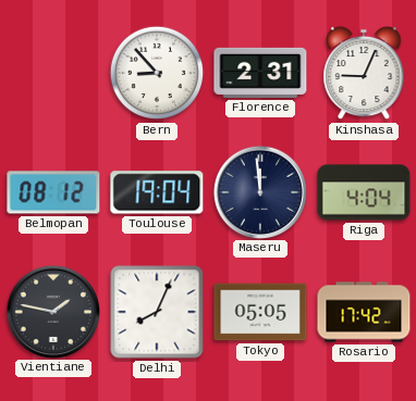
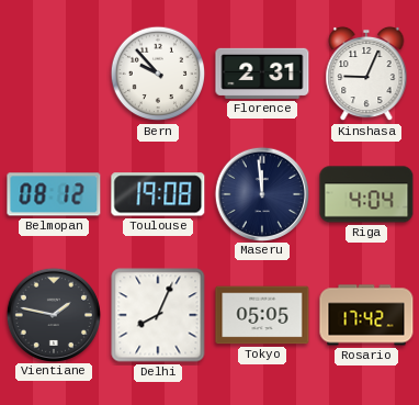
Bern: 8:53 -> 9:53
Toulouse: 19:04 -> 19:08
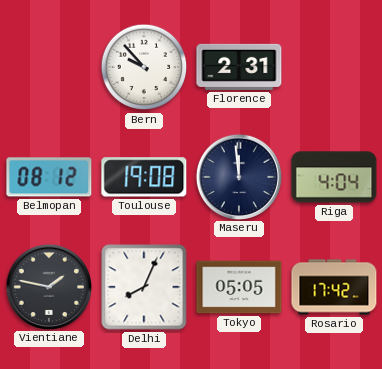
Kinshasa: 9:04 -> none
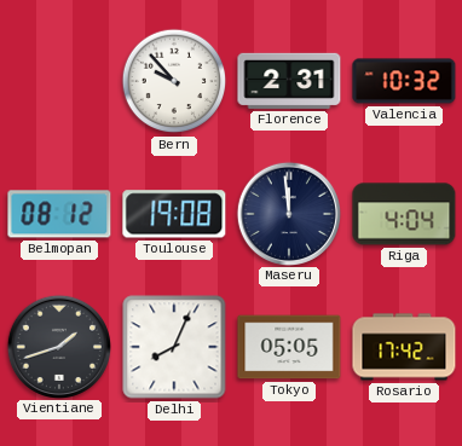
Valencia: none -> 10:32
Vientiane: 1:47 -> 1:42
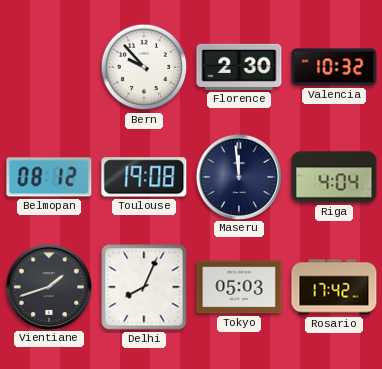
Florence: 2:31 -> 2:30
Tokyo: 05:05 -> 05:03
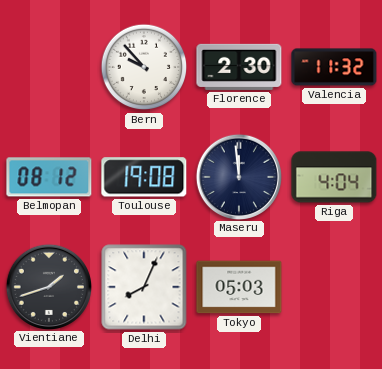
Valencia: 10:32 -> 11:32
Rosario: 17:42 -> none
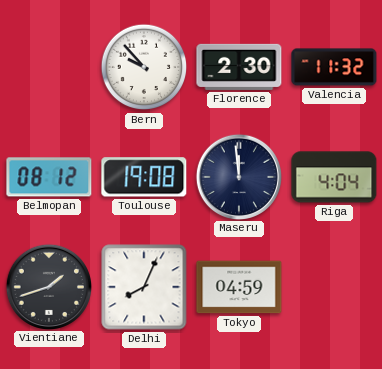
Tokyo: 05:03 -> 04:59
